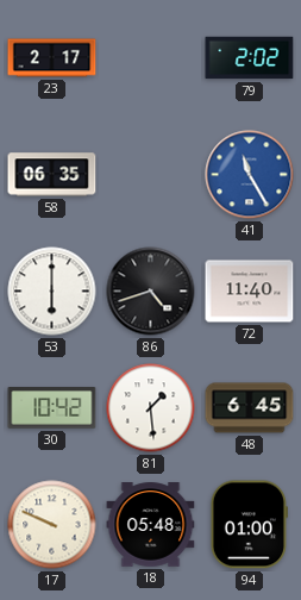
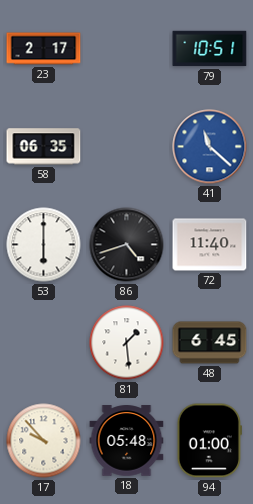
79: 2:02 -> 10:51
41: 11:25 -> 11:22
30: 10:42 -> none
17: 9:49 -> 9:53
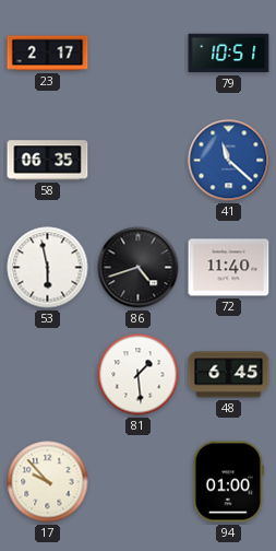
53: 6:00 -> 5:58
18: 05:48 -> none
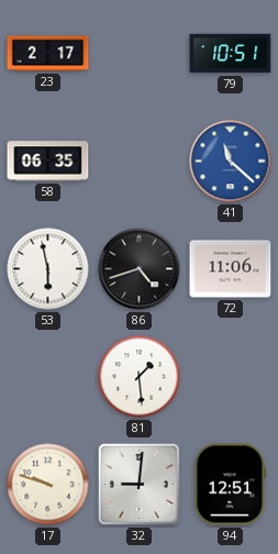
72: 11:40 -> 11:06
48: 6:45 -> none
17: 9:53 -> 9:48
32: none -> 9:01
94: 01:00 -> 12:51
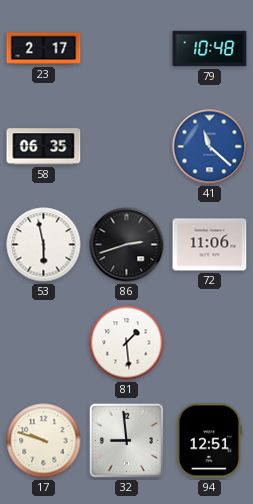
79: 10:51 -> 10:48
86: 4:42 -> 2:42
32: 9:01 -> 8:59
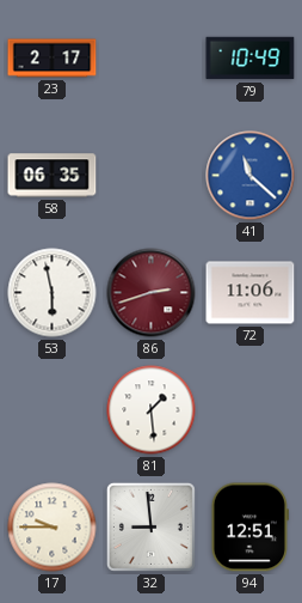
79: 10:48 -> 10:49
86 dial: black -> burgundy
17: 9:48 -> 9:45
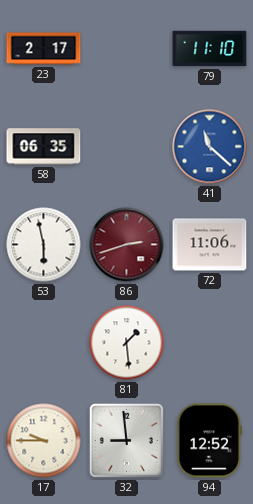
79: 10:49 -> 11:10
94: 12:51 -> 12:52
